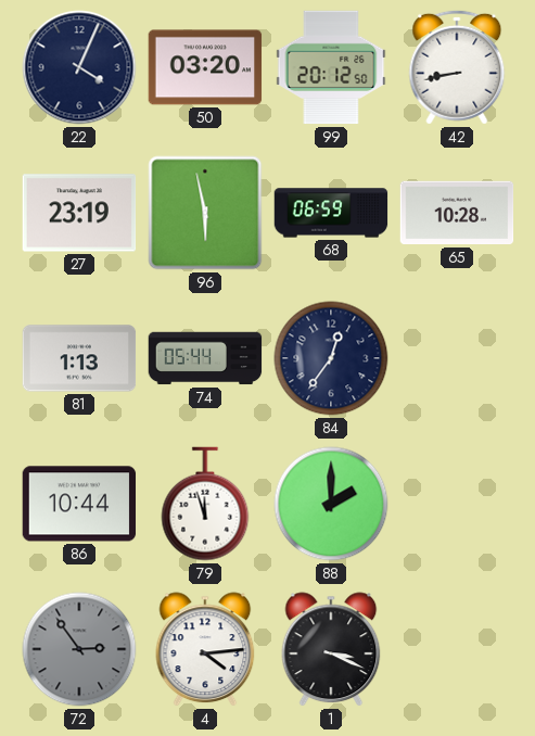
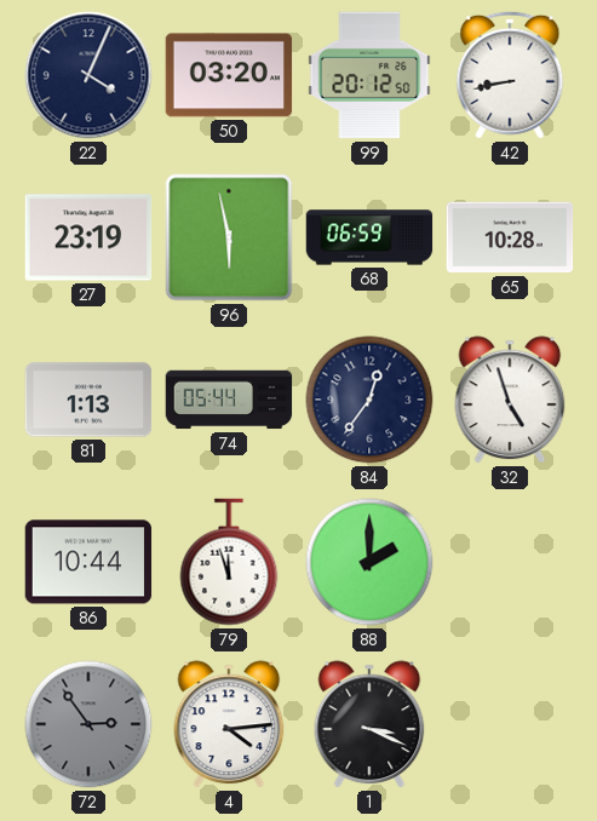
32: none -> 4:57
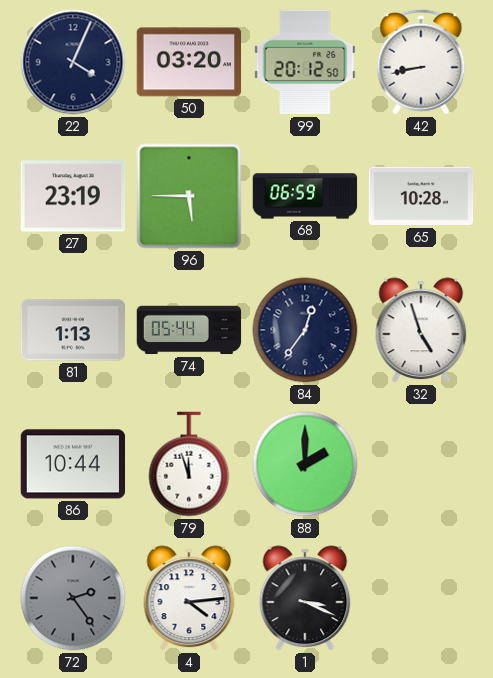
96: 5:58 -> 5:45
72: 2:54 -> 2:24
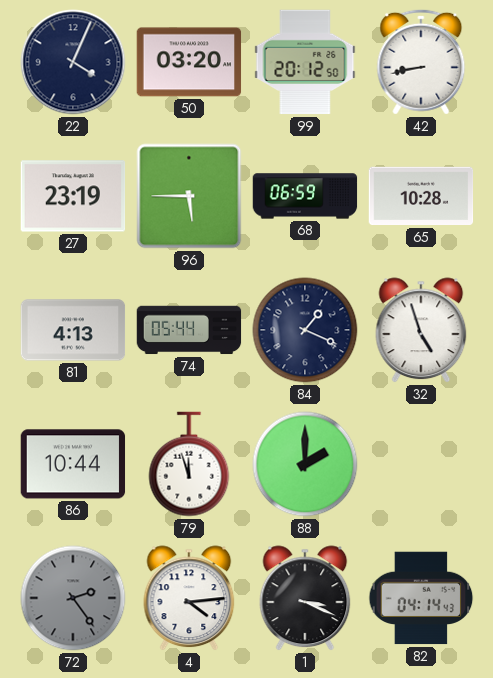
81: 1:13 -> 4:13
84: 12:36 -> 1:19
82: none -> 04:14
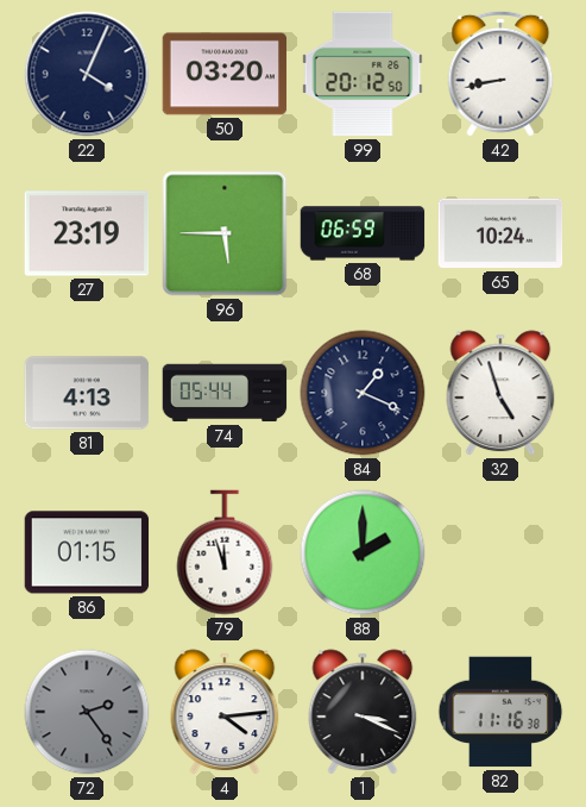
65: 10:28 -> 10:24
86: 10:44 -> 01:15
82: 04:14 -> 11:16
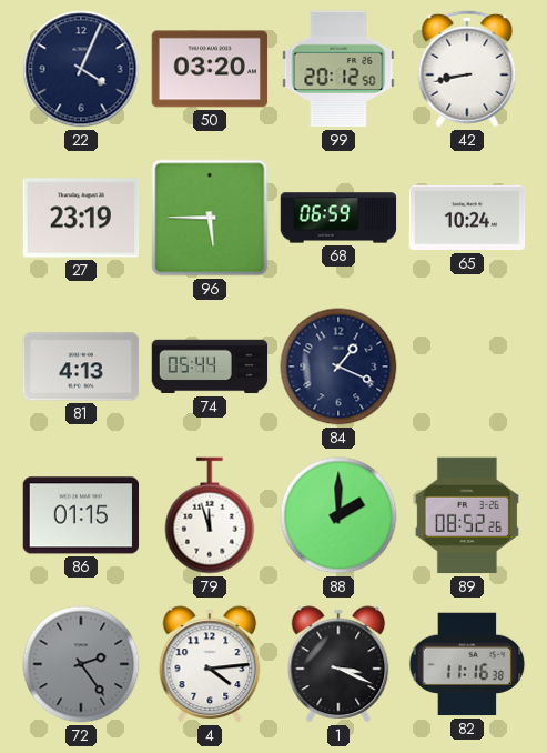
32: 4:57 -> none
89: none -> 08:52
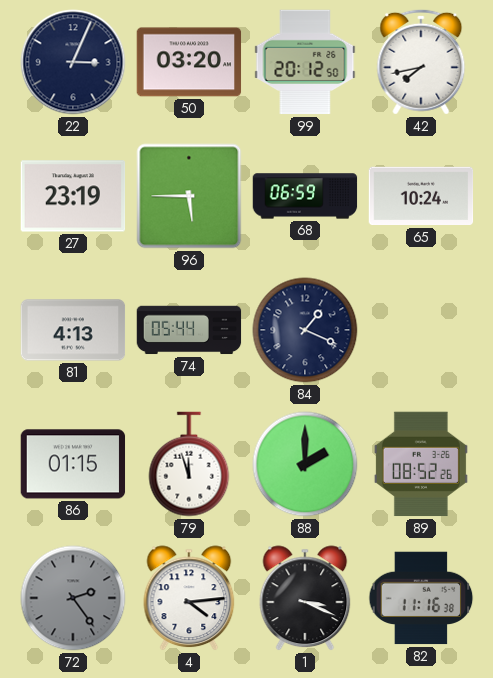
22: 4:04 -> 3:04
42: 8:43 -> 7:43
